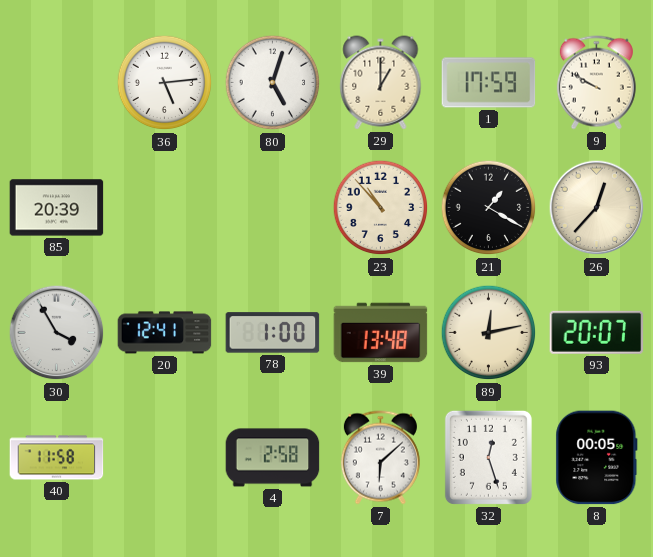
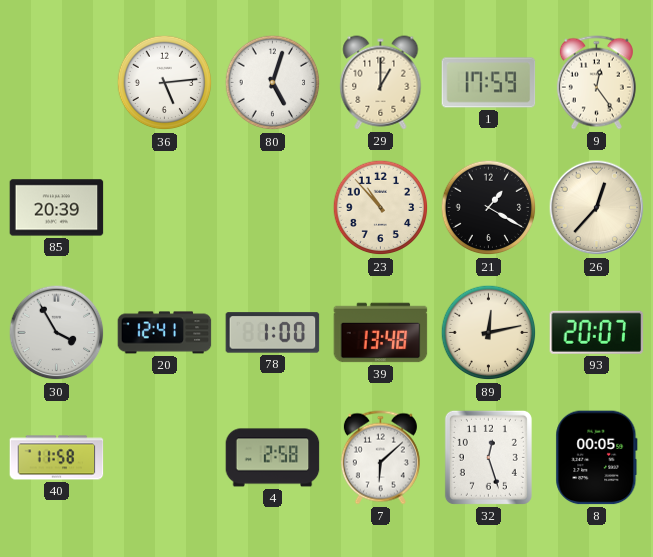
9: 9:50 -> 12:24
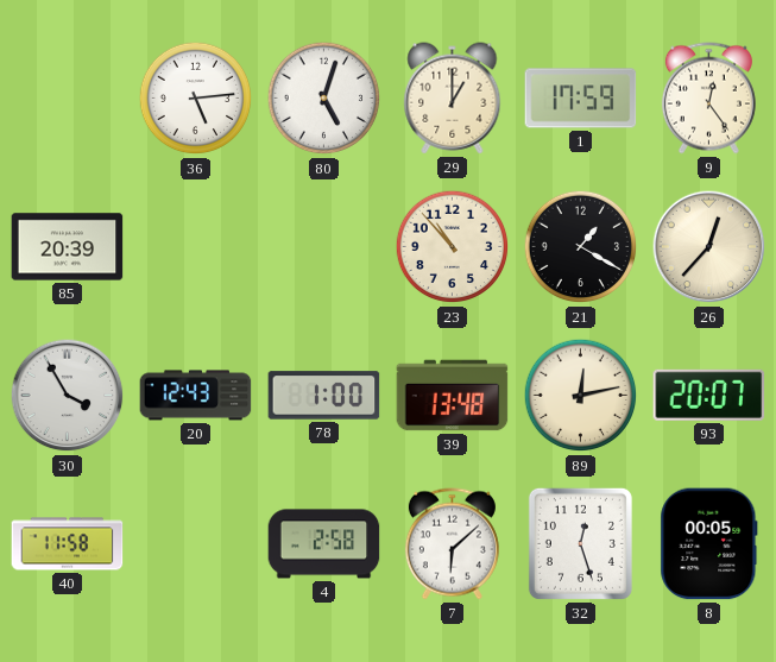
20: 12:41 -> 12:43
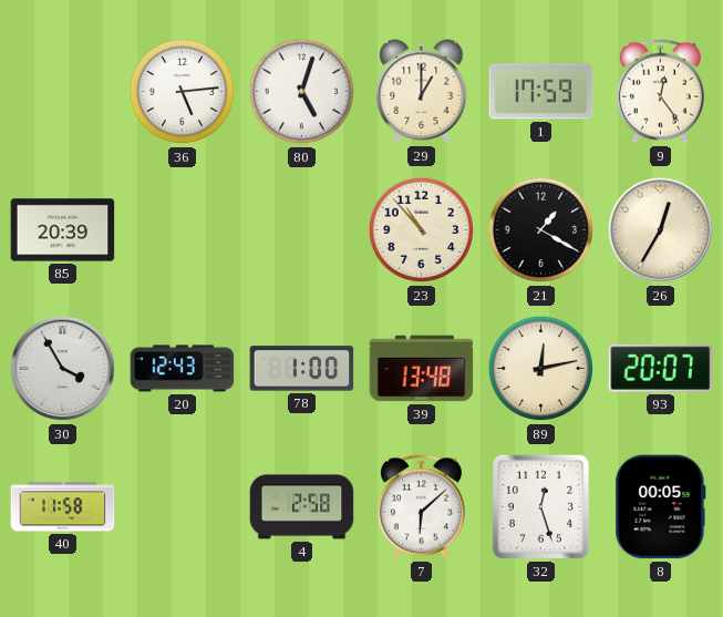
26: 12:37 -> 12:35
